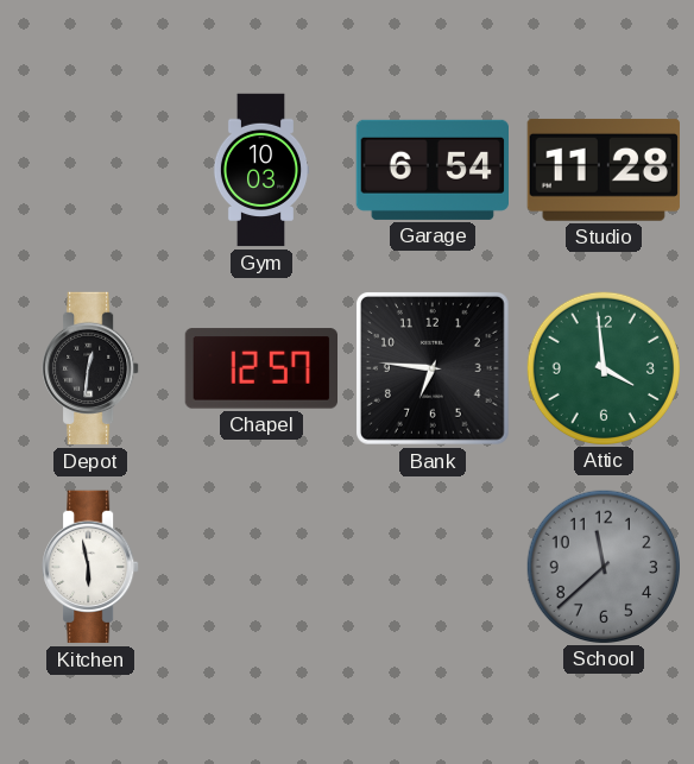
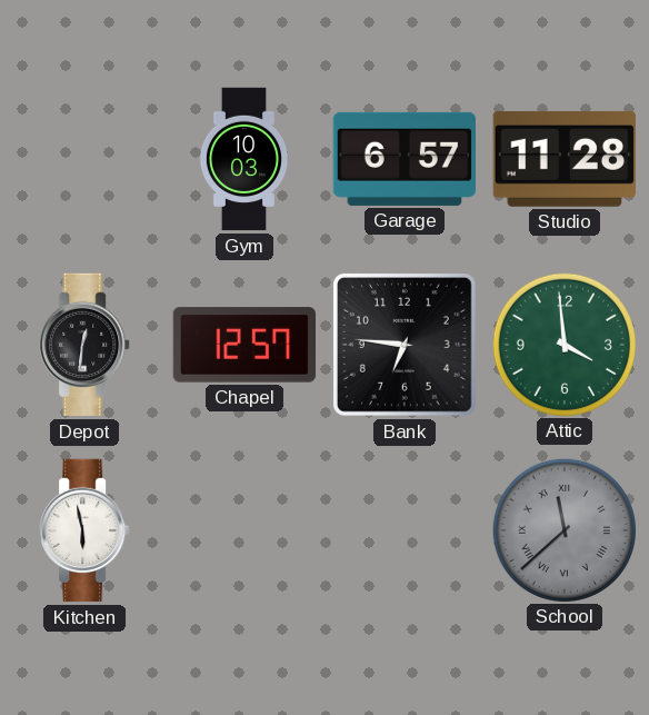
Garage: 6:54 -> 6:57
School numerals: Arabic -> Roman
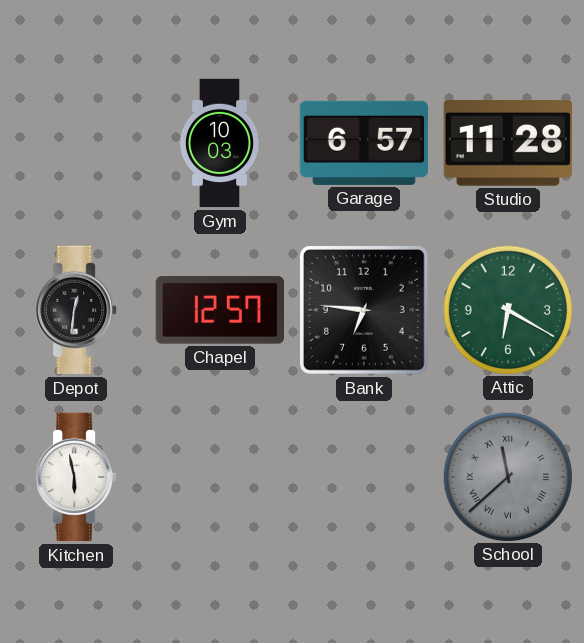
Attic: 3:59 -> 6:20
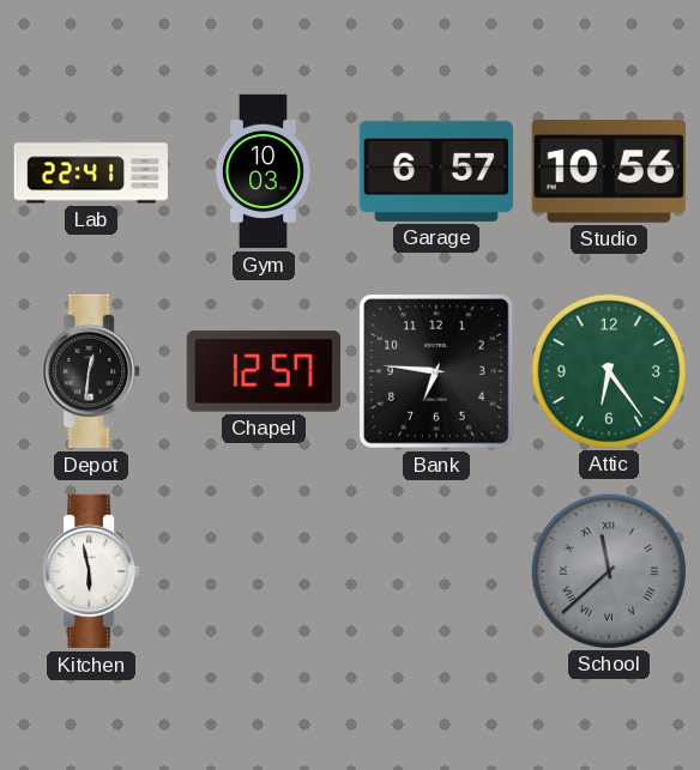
Lab: none -> 22:41
Studio: 11:28 -> 10:56
Attic: 6:20 -> 6:24
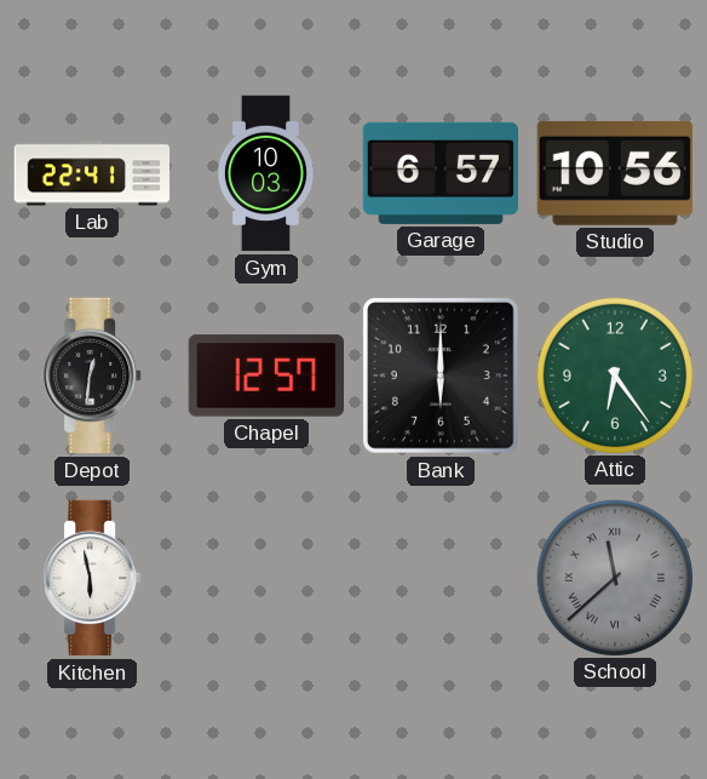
Bank: 6:46 -> 6:00
